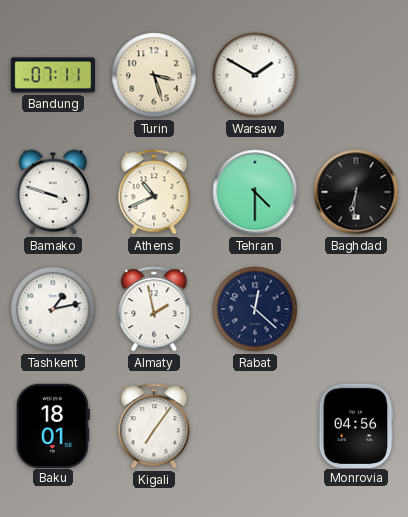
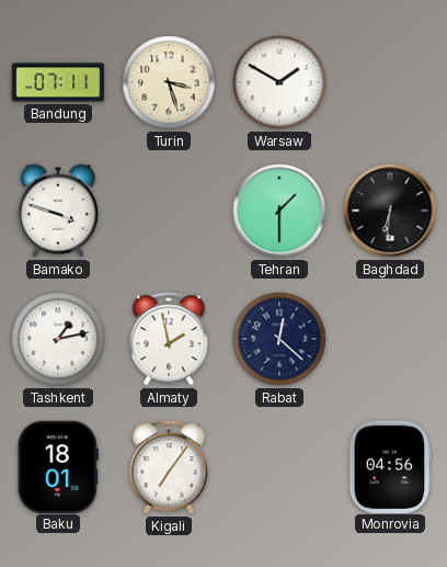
Athens: 10:41 -> none
Tehran: 4:30 -> 1:30
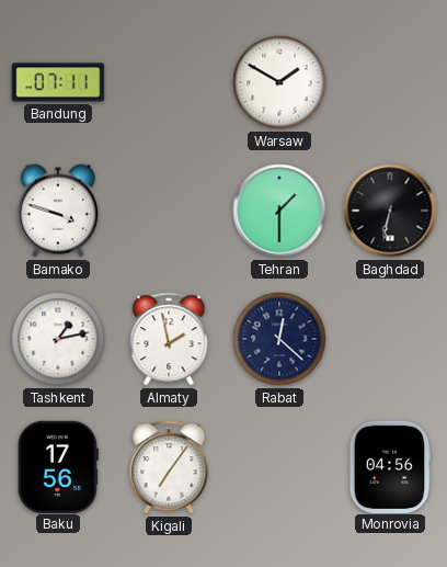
Turin: 3:27 -> none
Baghdad: 6:31 -> 6:32
Baku: 18:01 -> 17:56
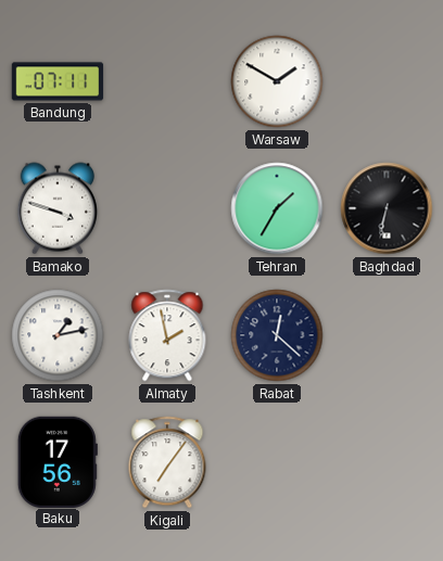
Tehran: 1:30 -> 1:35
Monrovia: 04:56 -> none
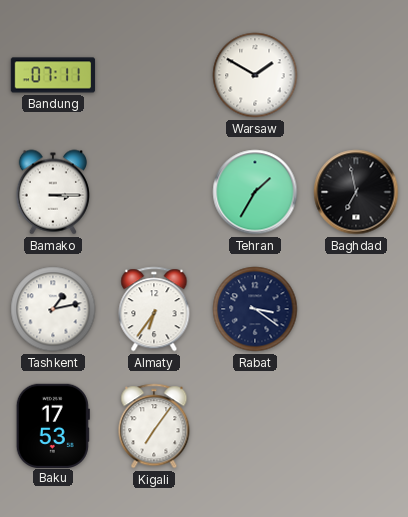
Bamako: 3:48 -> 3:15
Baghdad: 6:32 -> 6:58
Almaty: 1:58 -> 6:36
Rabat: 12:22 -> 3:21
Baku: 17:56 -> 17:53
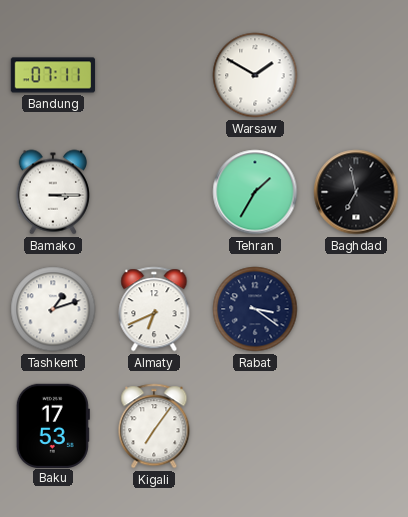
Tashkent: 1:13 -> 1:12
Almaty: 6:36 -> 6:41
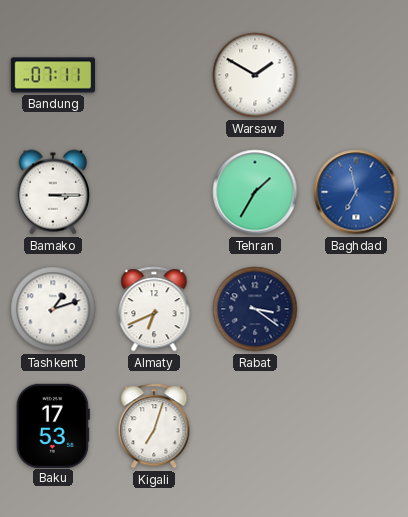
Baghdad dial: black -> blue
Kigali: 7:06 -> 7:03
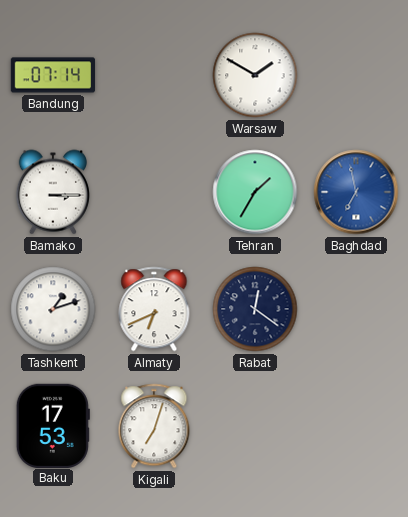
Bandung: 07:11 -> 07:14
Rabat: 3:21 -> 12:21
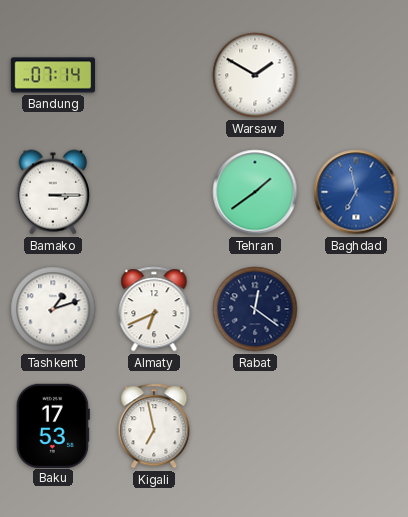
Tehran: 1:35 -> 1:39
Kigali: 7:03 -> 6:58
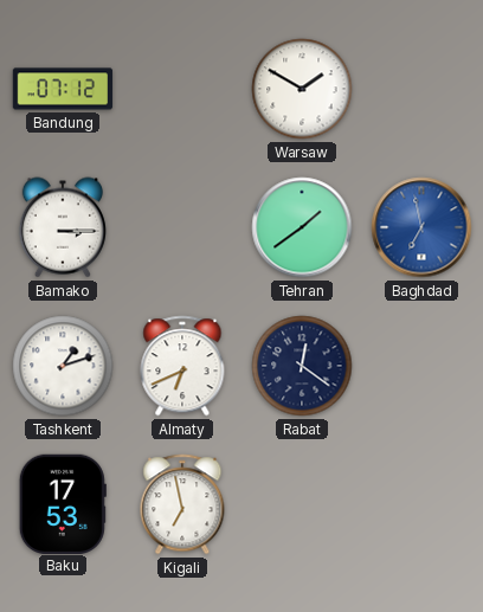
Bandung: 07:14 -> 07:12
